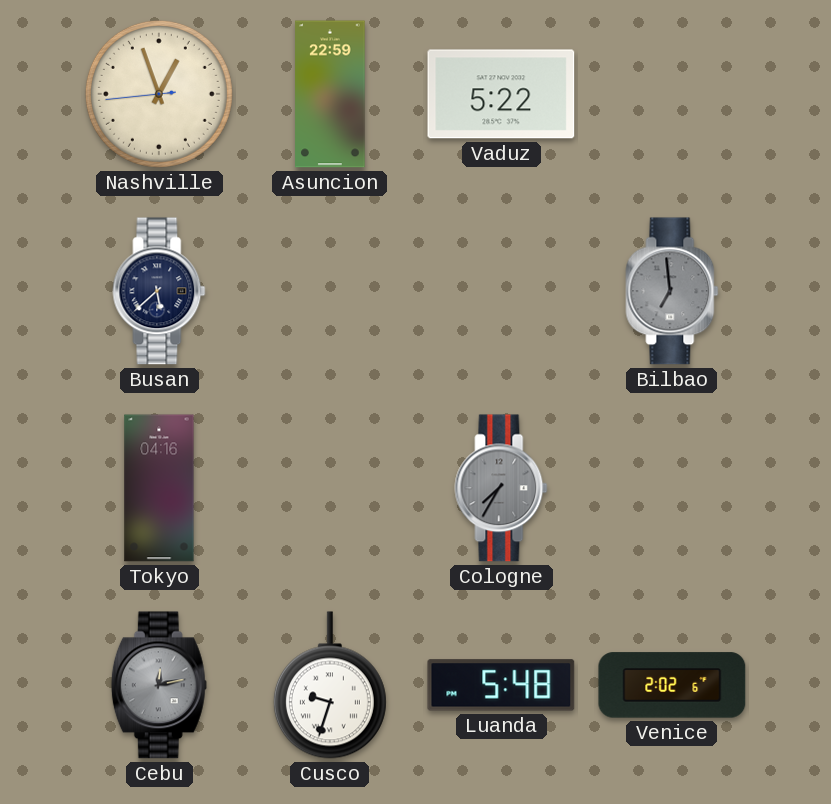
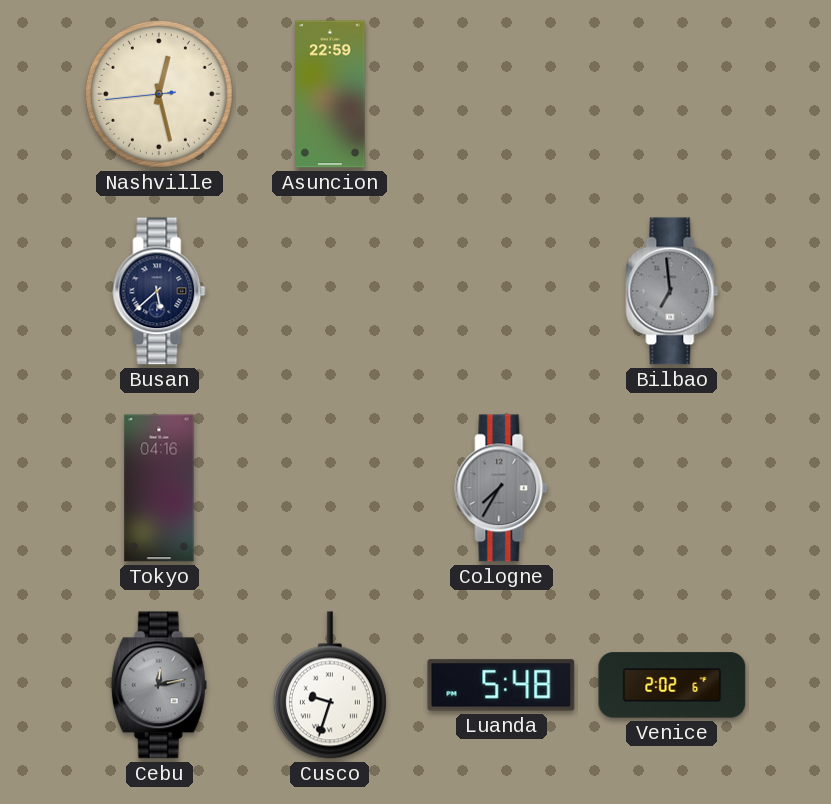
Nashville: 12:56 -> 12:27
Vaduz: 5:22 -> none
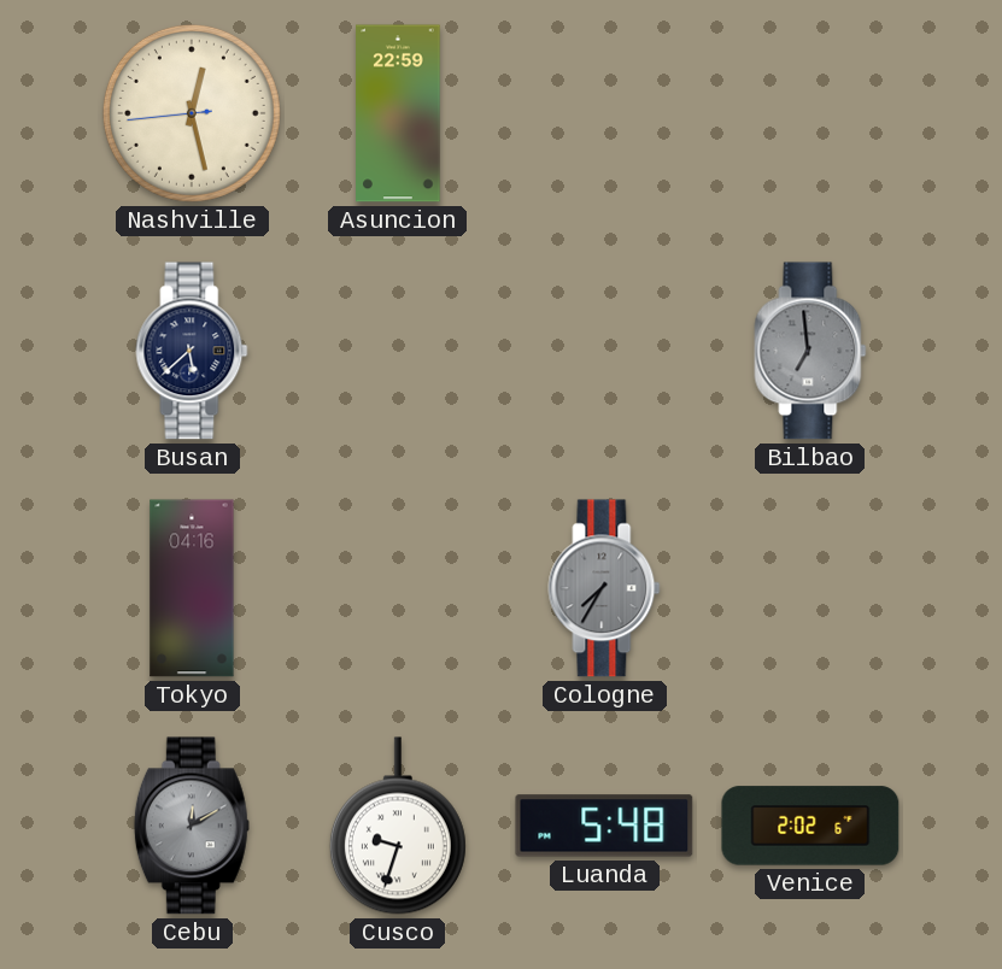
Cebu: 12:13 -> 12:10
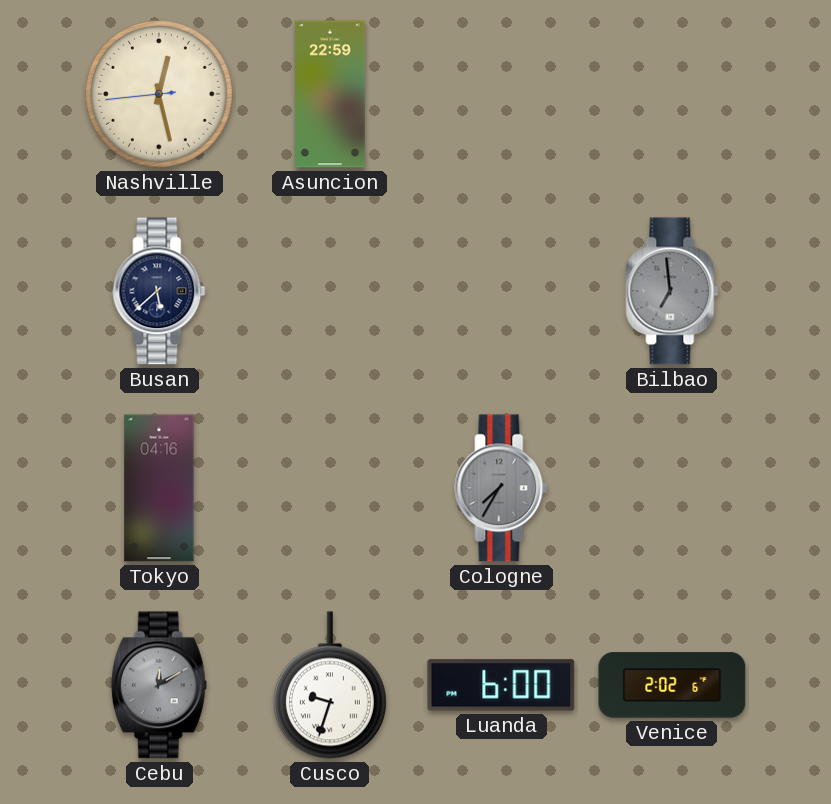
Luanda: 5:48 -> 6:00
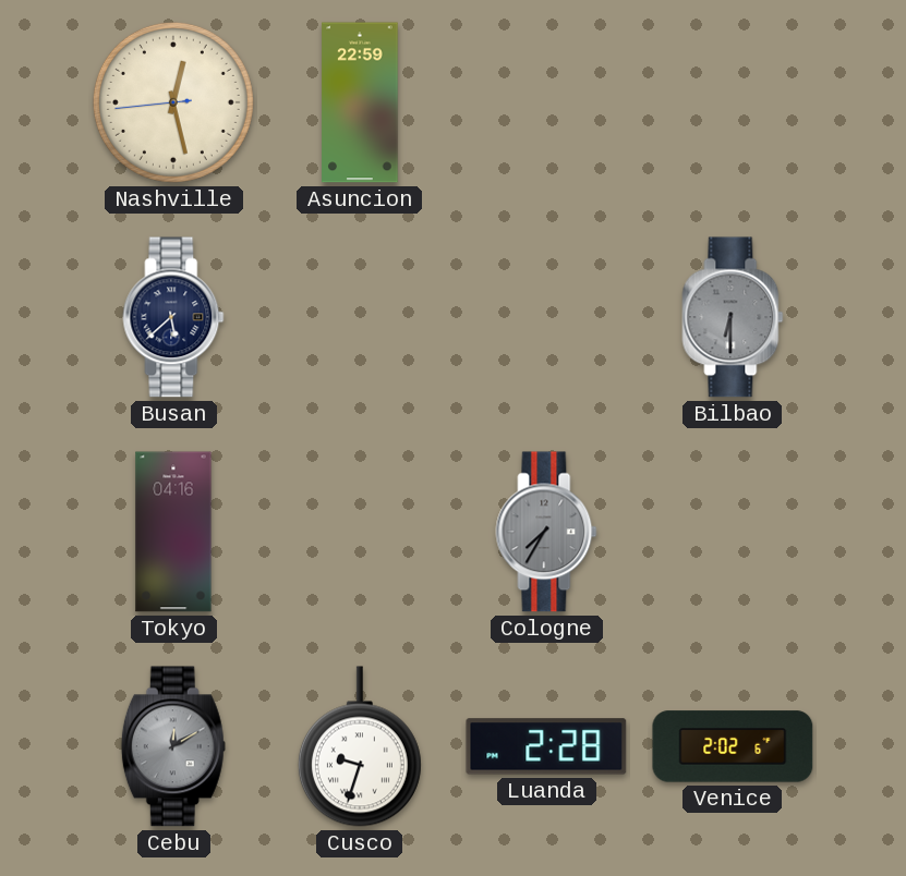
Bilbao: 6:59 -> 6:30
Luanda: 6:00 -> 2:28
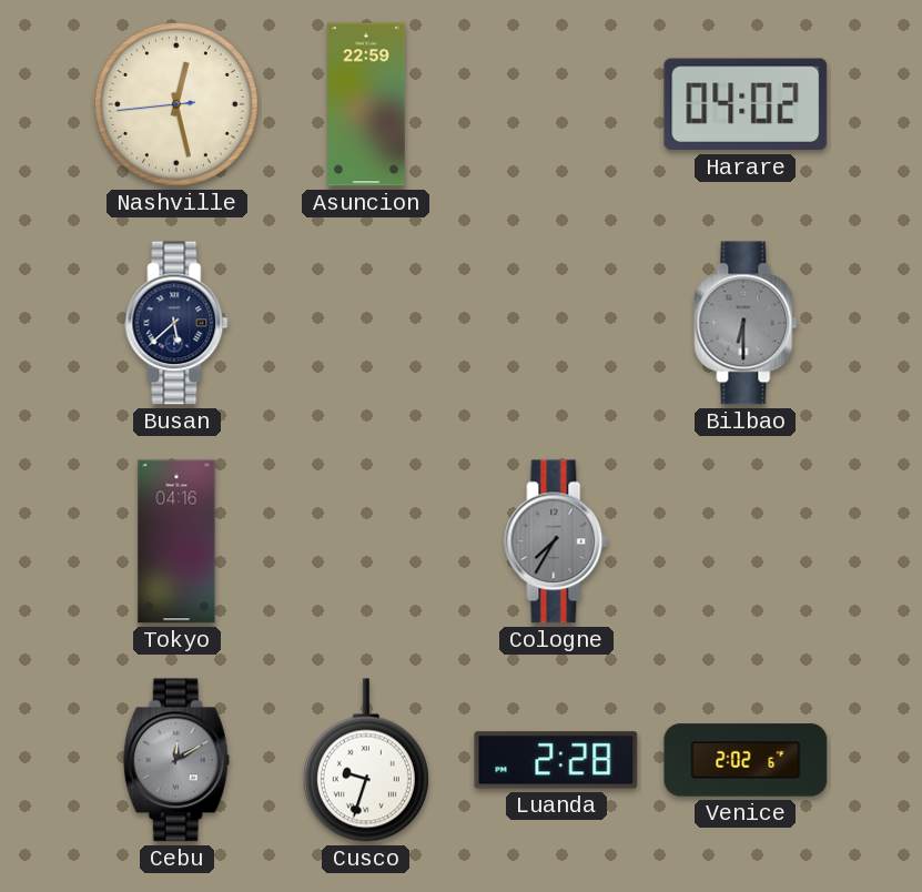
Harare: none -> 04:02
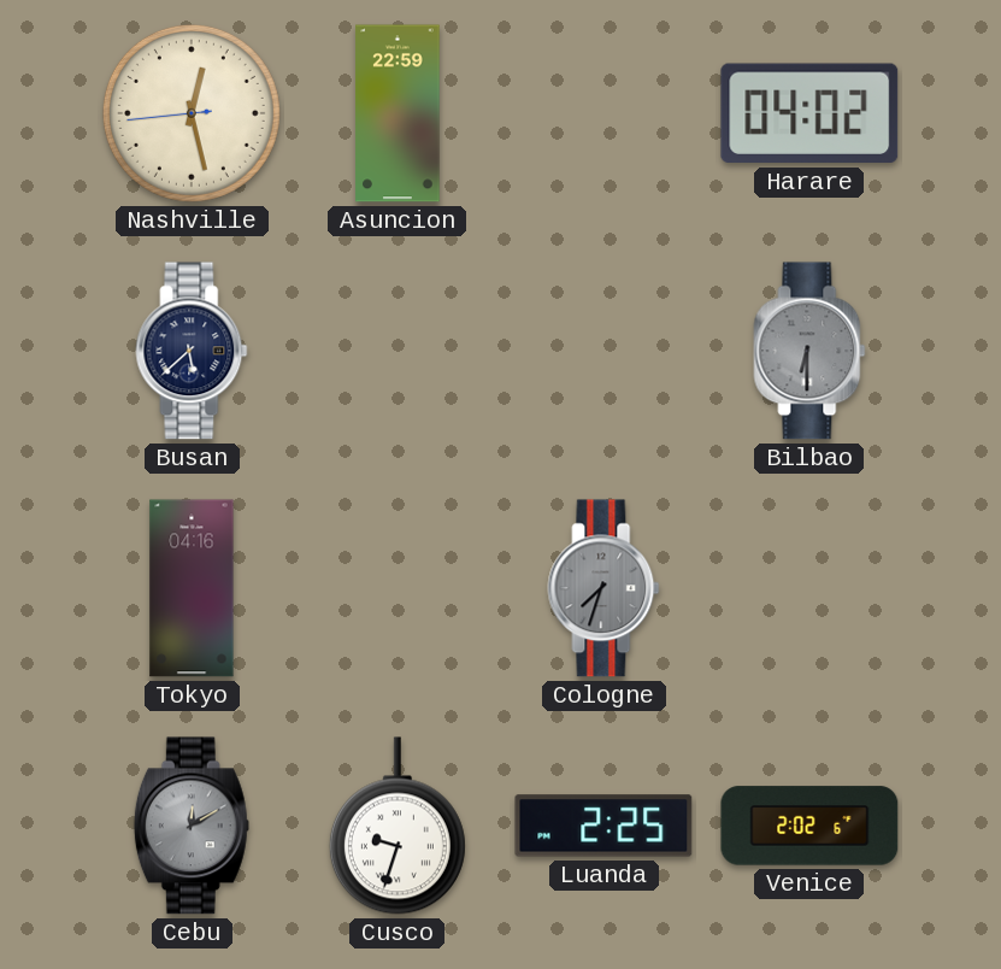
Cologne: 7:35 -> 7:33
Luanda: 2:28 -> 2:25
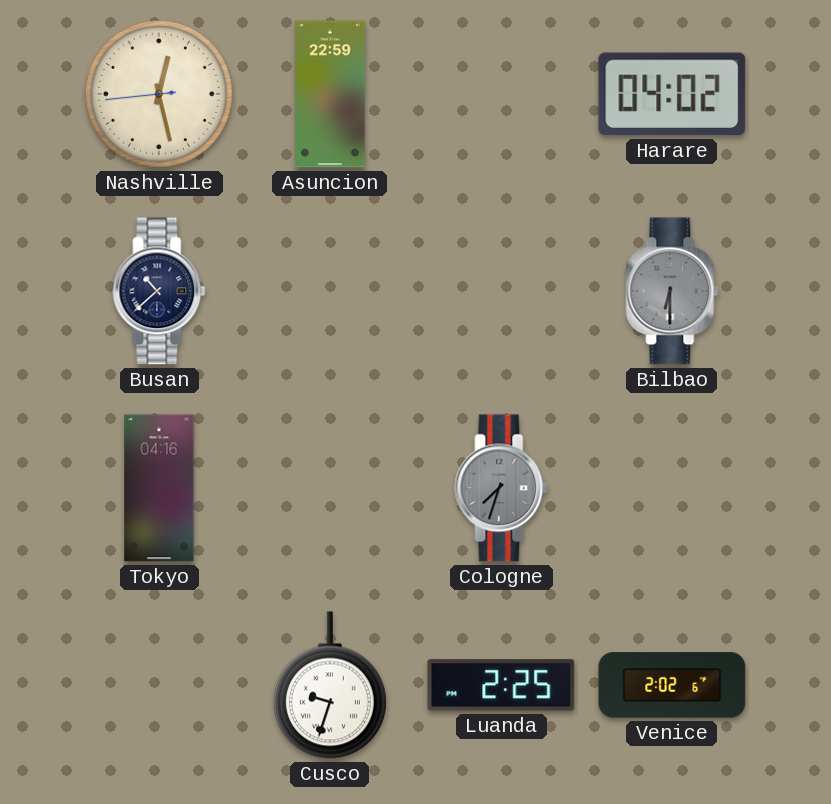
Busan: 5:38 -> 10:38
Cebu: 12:10 -> none
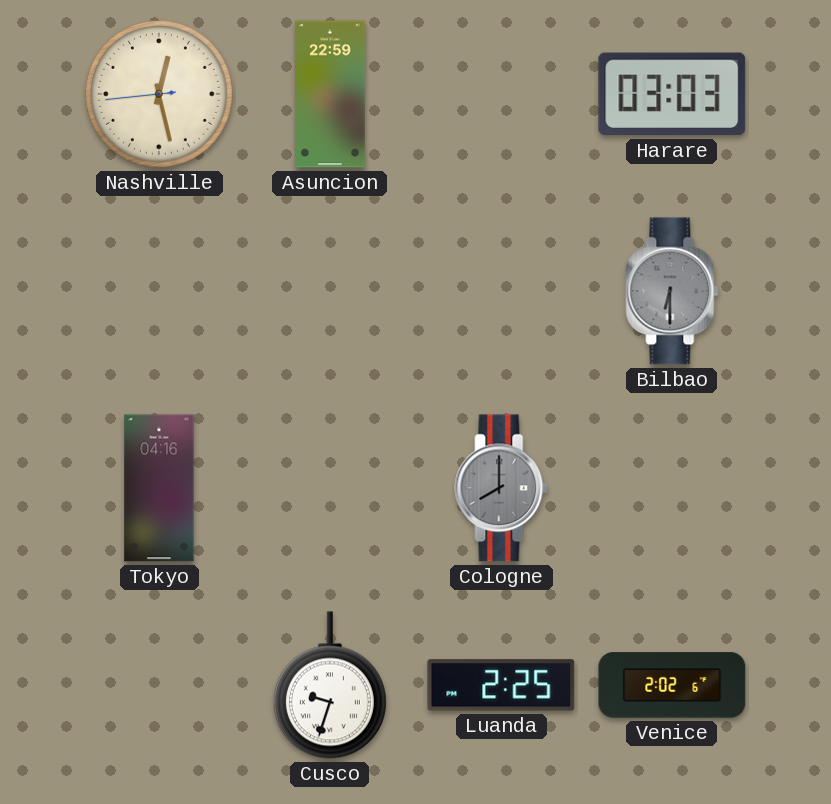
Harare: 04:02 -> 03:03
Busan: 10:38 -> none
Cologne: 7:33 -> 8:00
